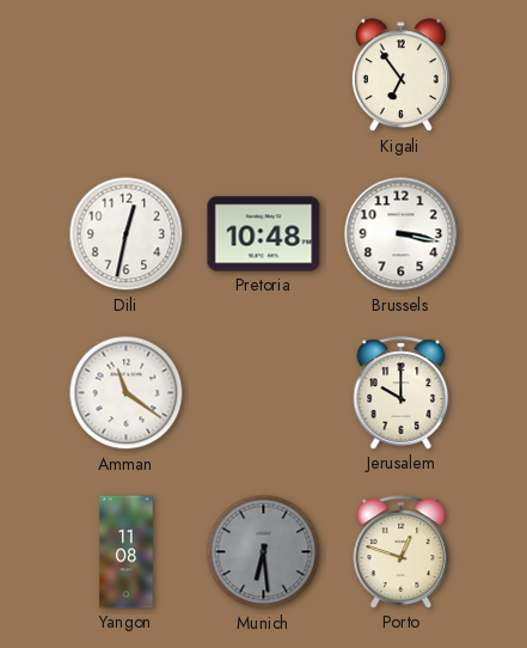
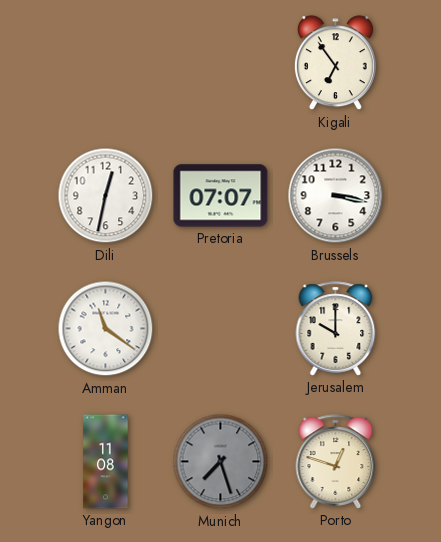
Pretoria: 10:48 -> 07:07
Munich: 6:29 -> 7:27
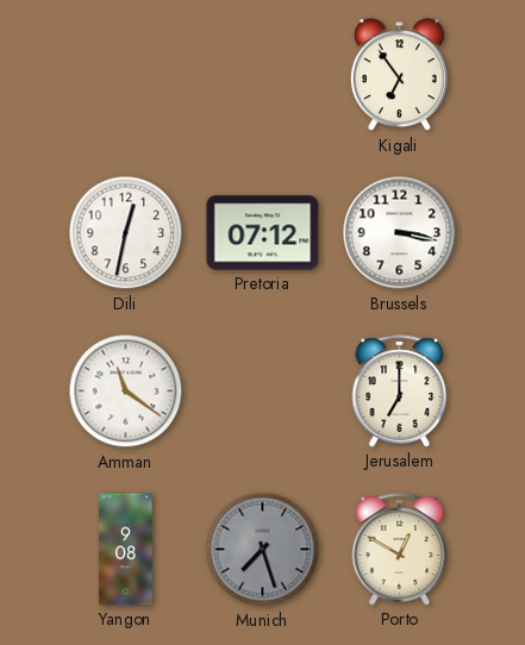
Pretoria: 07:07 -> 07:12
Jerusalem: 10:00 -> 7:00
Yangon: 11:08 -> 9:08
Porto: 12:48 -> 12:50
